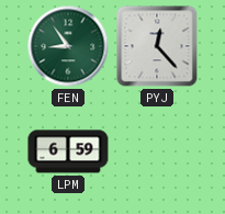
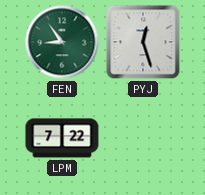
PYJ: 12:23 -> 12:27
LPM: 6:59 -> 7:22
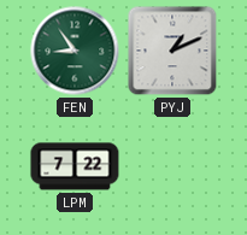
PYJ: 12:27 -> 1:11
